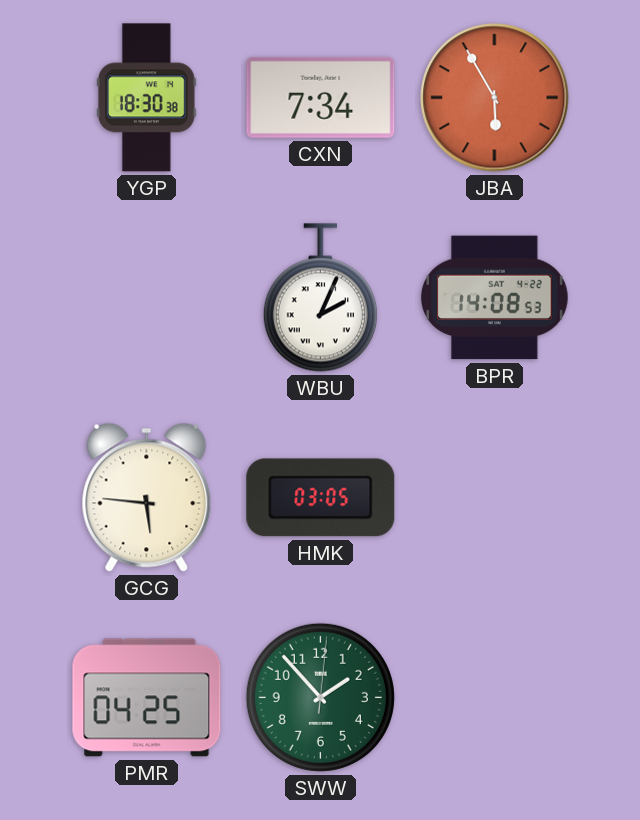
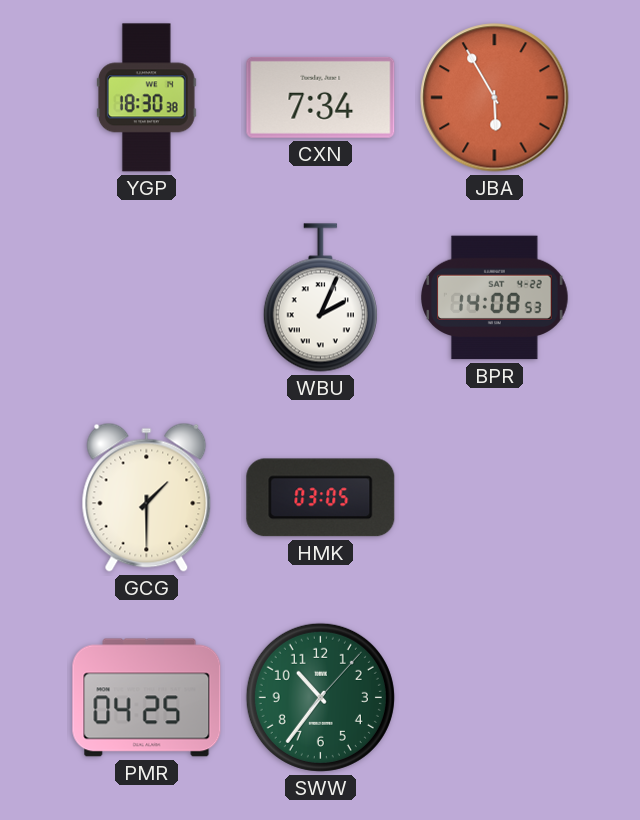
GCG: 5:46 -> 1:30
SWW: 1:53 -> 10:36
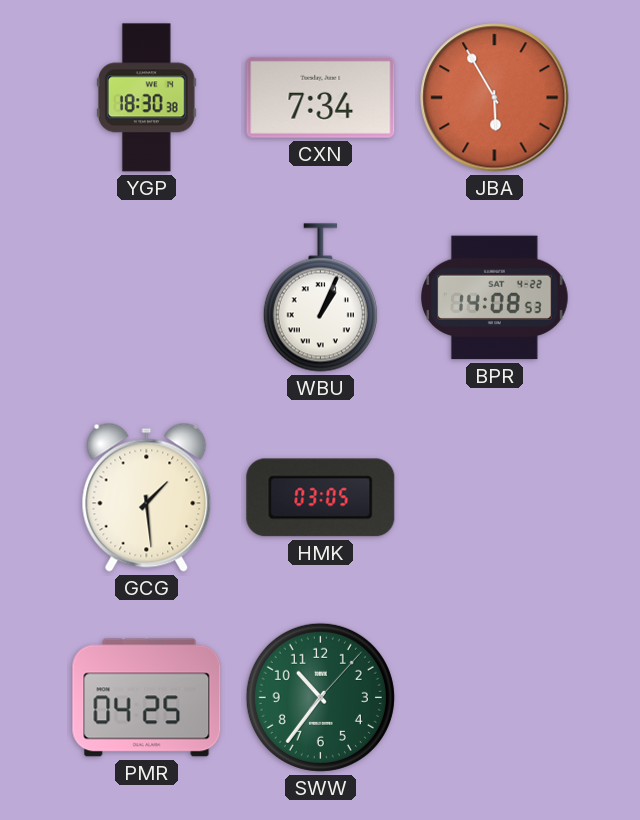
WBU: 2:04 -> 1:04
GCG: 1:30 -> 1:29
